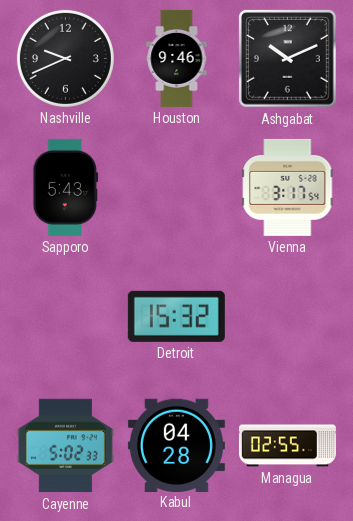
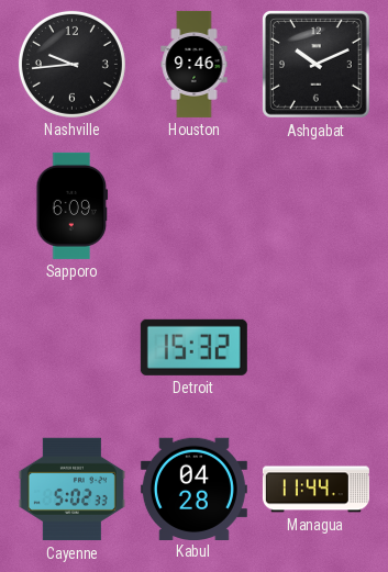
Nashville: 9:41 -> 9:44
Sapporo: 5:43 -> 6:09
Vienna: 3:17 -> none
Managua: 02:55 -> 11:44
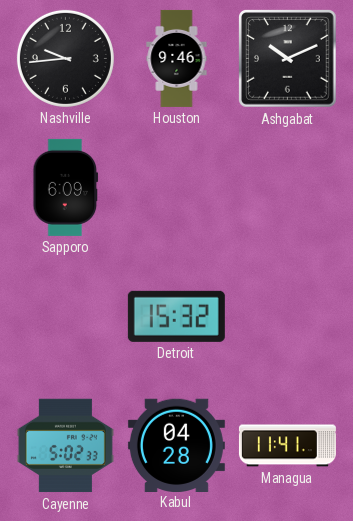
Managua: 11:44 -> 11:41
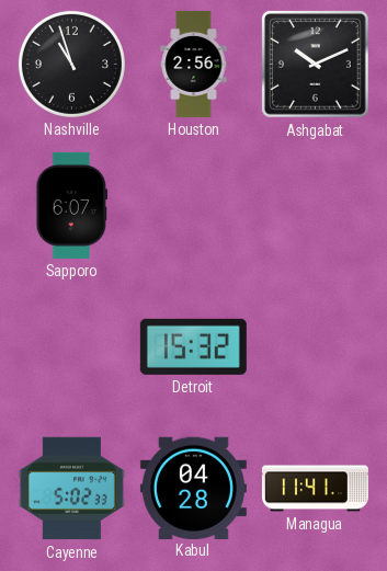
Nashville: 9:44 -> 10:57
Houston: 9:46 -> 2:56
Sapporo: 6:09 -> 6:07
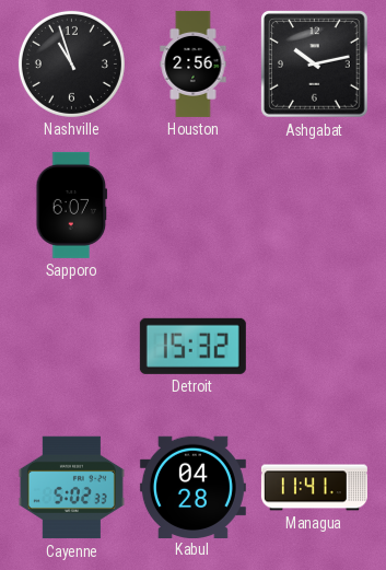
Ashgabat: 10:11 -> 10:13
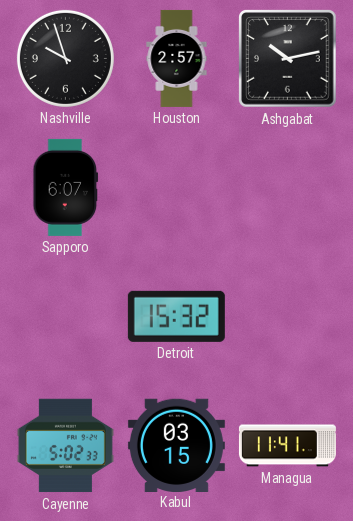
Nashville: 10:57 -> 9:57
Houston: 2:56 -> 2:57
Kabul: 04:28 -> 03:15
